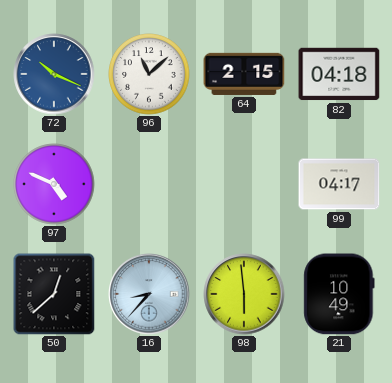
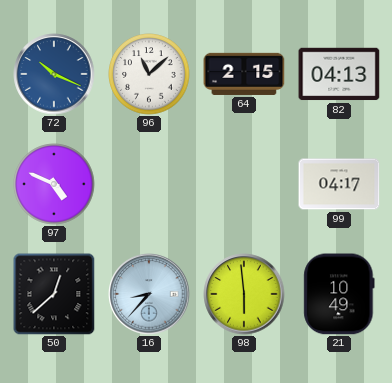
82: 04:18 -> 04:13
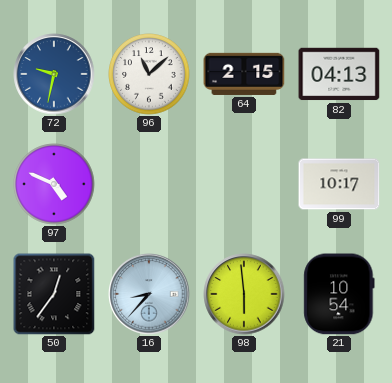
72: 10:19 -> 9:32
99: 04:17 -> 10:17
50: 12:38 -> 12:36
21: 10:49 -> 10:54
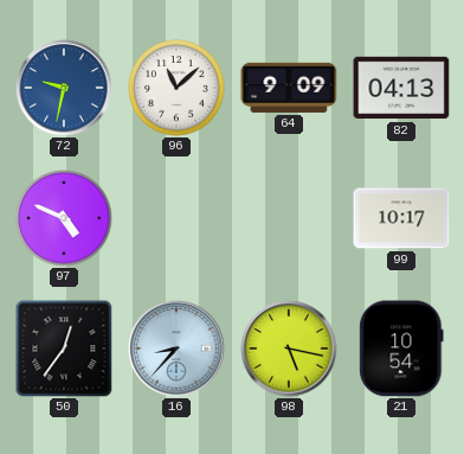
64: 2:15 -> 9:09
98: 5:59 -> 5:17
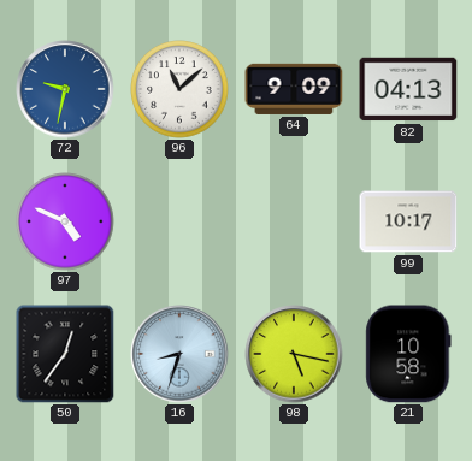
16: 8:37 -> 8:33
21: 10:54 -> 10:58
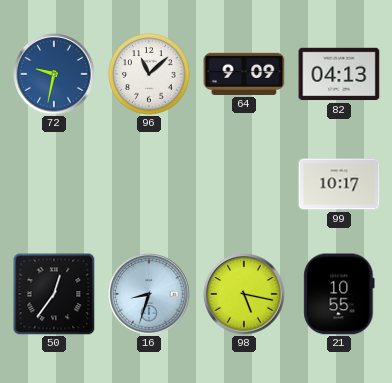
97: 4:49 -> none
21: 10:58 -> 10:55
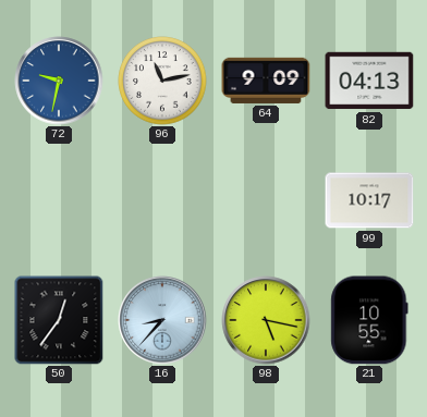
96: 11:08 -> 11:13
16: 8:33 -> 8:37
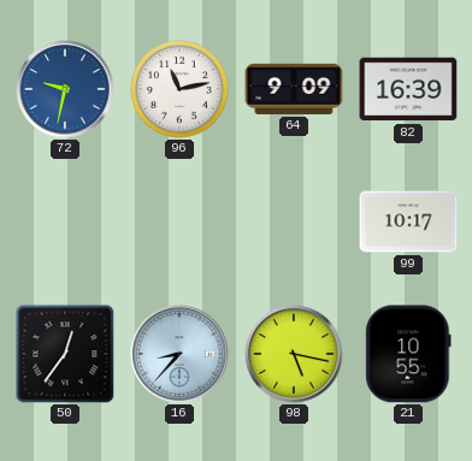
82: 04:13 -> 16:39
